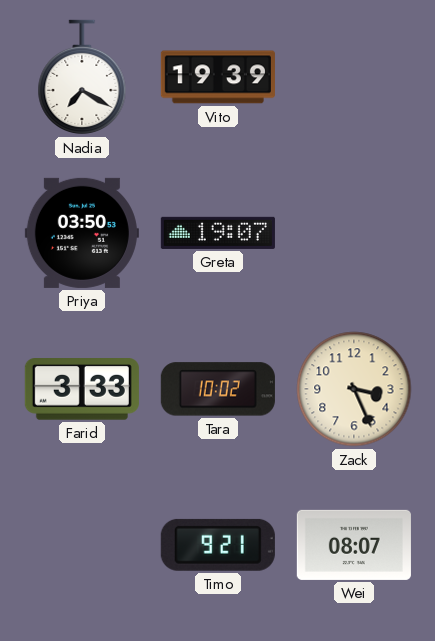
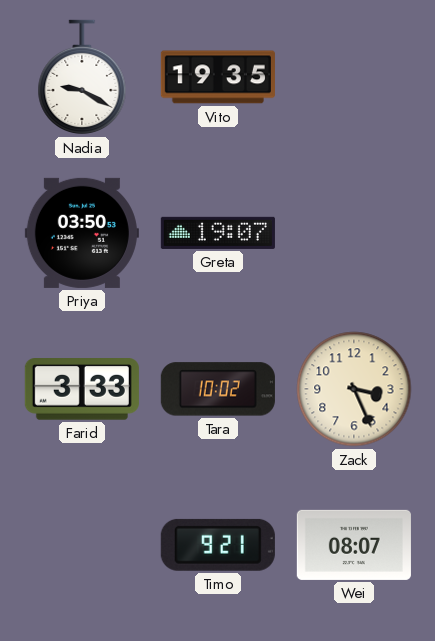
Nadia: 7:20 -> 9:20
Vito: 19:39 -> 19:35
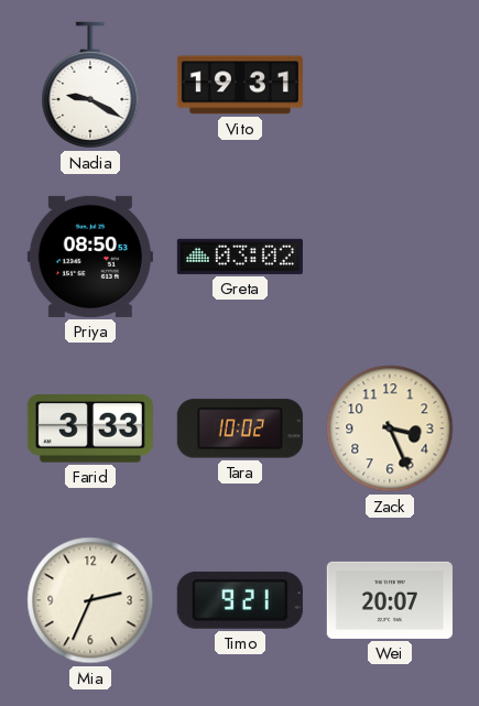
Vito: 19:35 -> 19:31
Priya: 03:50 -> 08:50
Greta: 19:07 -> 03:02
Mia: none -> 2:34
Wei: 08:07 -> 20:07
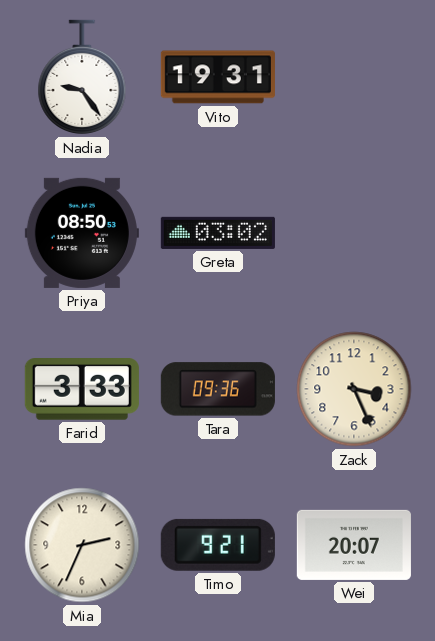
Nadia: 9:20 -> 9:24
Tara: 10:02 -> 09:36
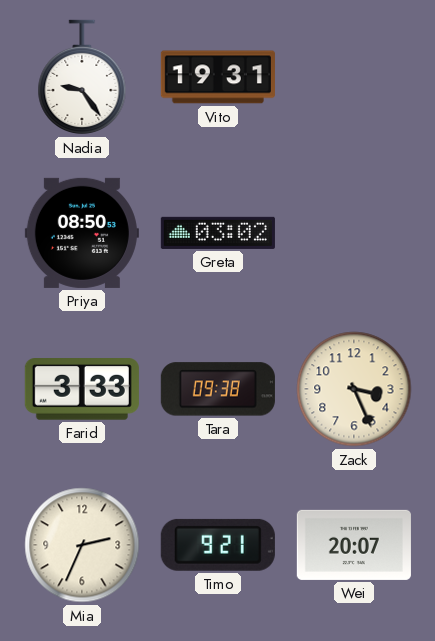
Tara: 09:36 -> 09:38
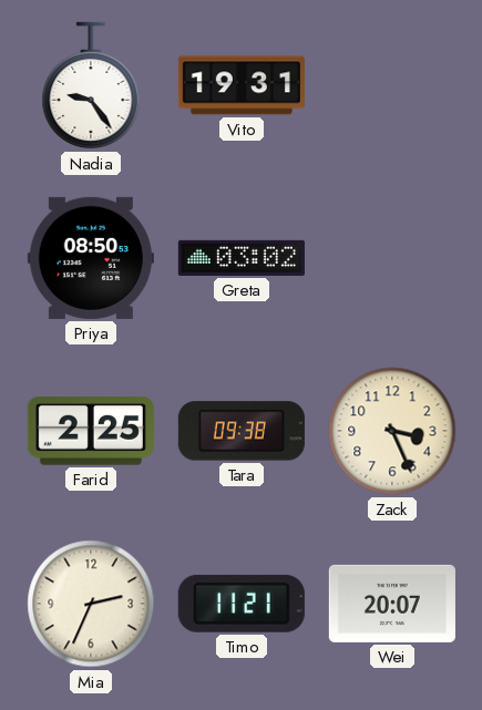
Farid: 3:33 -> 2:25
Timo: 9:21 -> 11:21
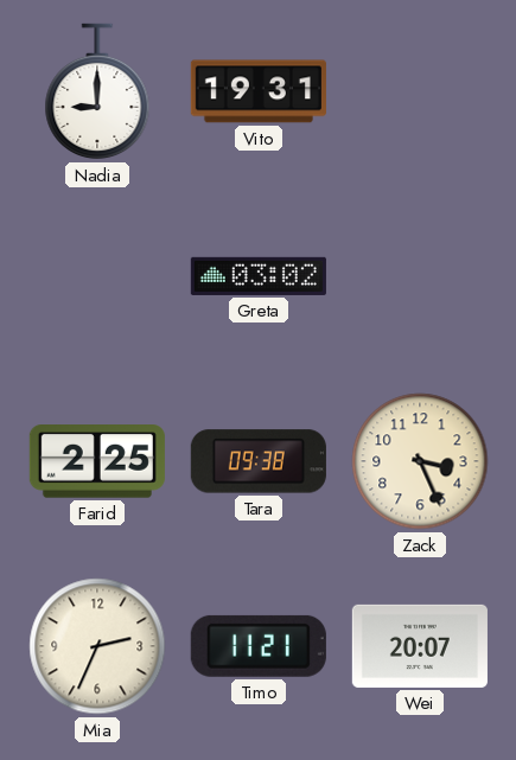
Nadia: 9:24 -> 9:00
Priya: 08:50 -> none
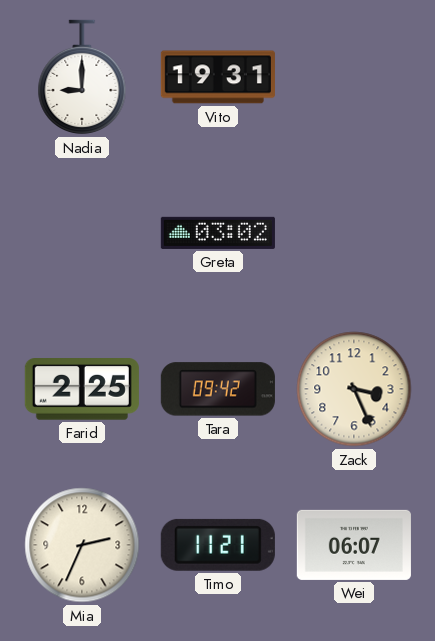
Tara: 09:38 -> 09:42
Wei: 20:07 -> 06:07
